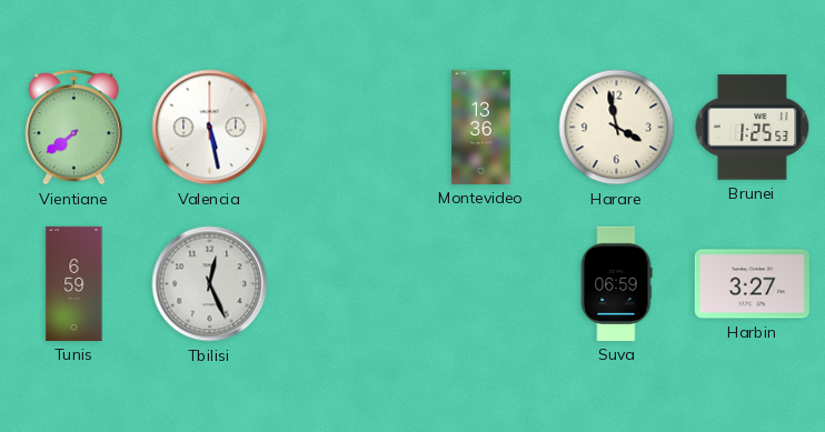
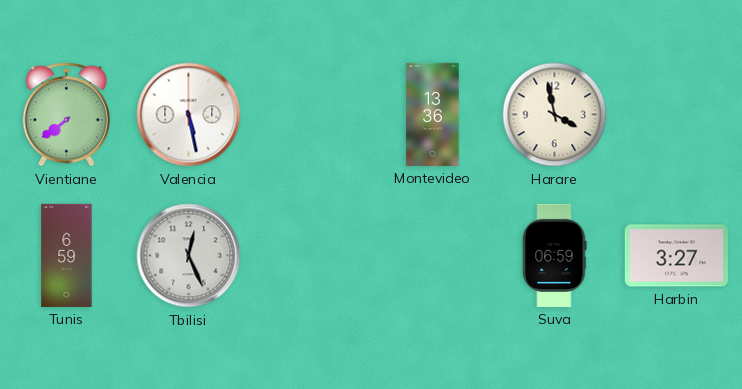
Brunei: 1:25 -> none
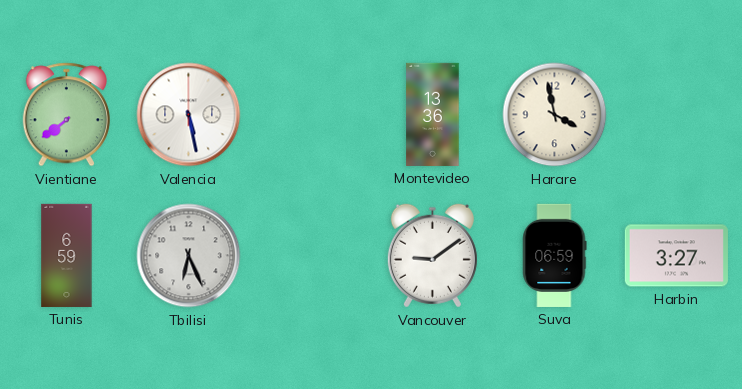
Tbilisi: 12:26 -> 6:26
Vancouver: none -> 9:09
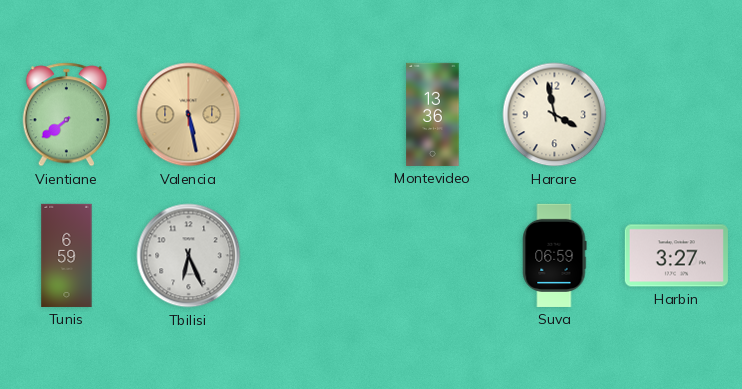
Valencia dial: white -> champagne
Vancouver: 9:09 -> none
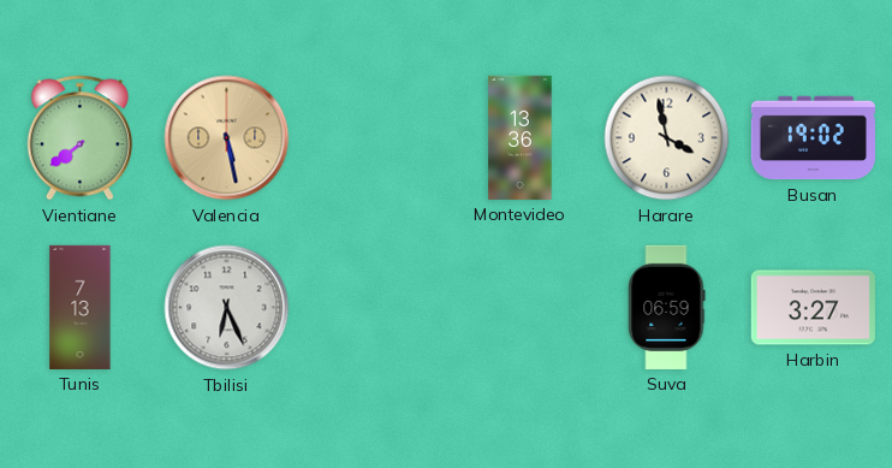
Busan: none -> 19:02
Tunis: 6:59 -> 7:13
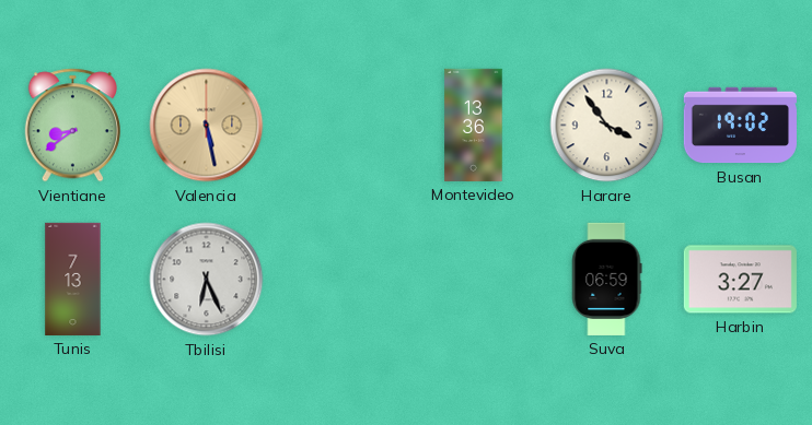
Vientiane: 7:39 -> 8:39
Harare: 3:58 -> 3:54
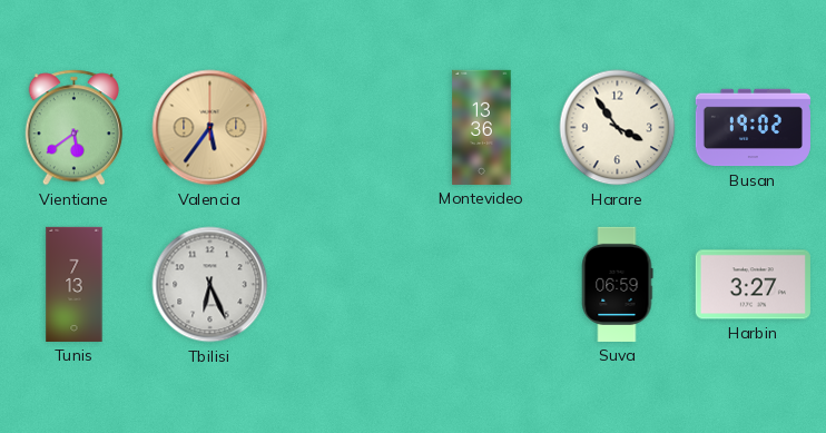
Vientiane: 8:39 -> 5:39
Valencia: 5:28 -> 5:36
